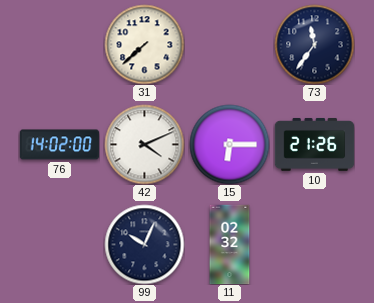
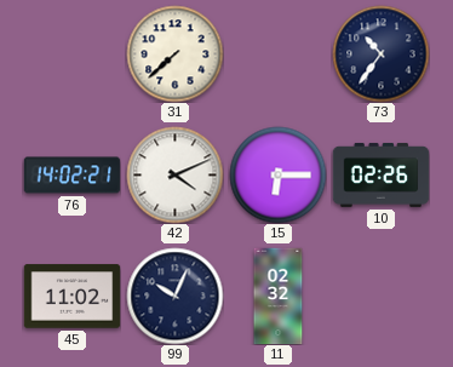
73: 11:36 -> 10:36
76: 14:02:00 -> 14:02:21
10: 21:26 -> 02:26
45: none -> 11:02
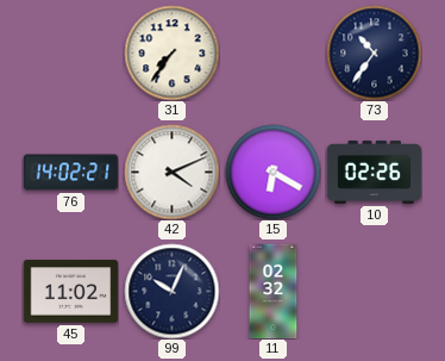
31: 7:38 -> 7:36
15: 6:15 -> 6:20
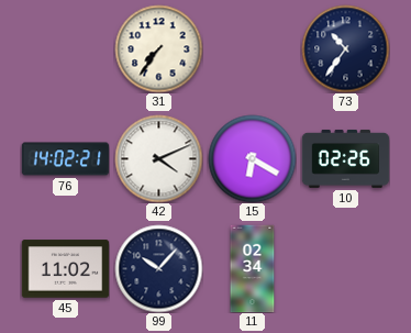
99: 10:04 -> 10:07
11: 02:32 -> 02:34
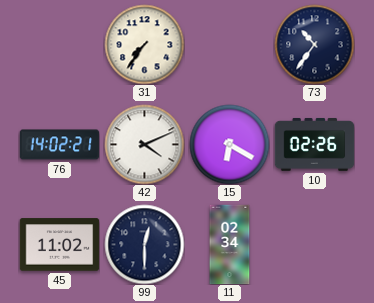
99: 10:07 -> 12:30
